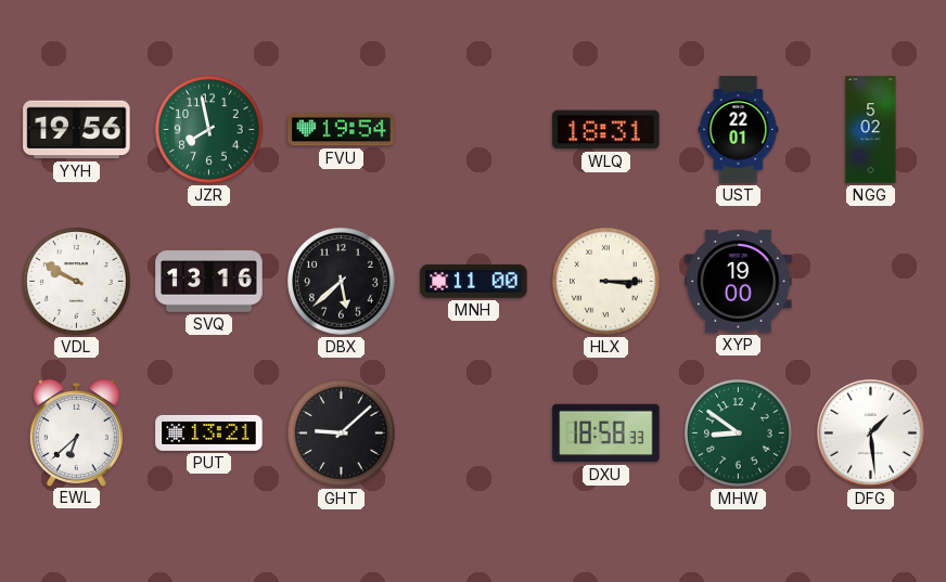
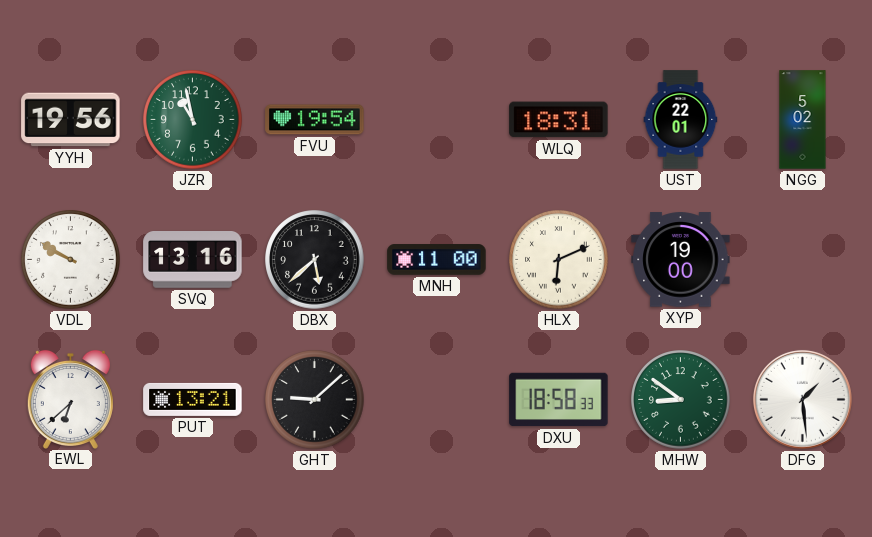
JZR: 7:58 -> 10:58
HLX: 3:15 -> 6:11
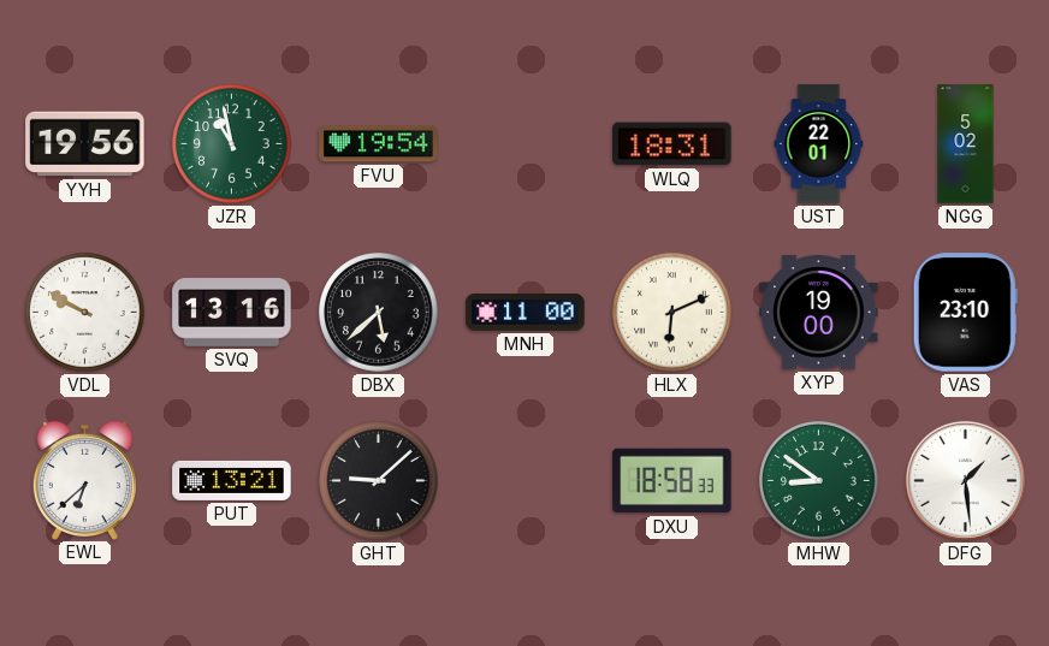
VAS: none -> 23:10
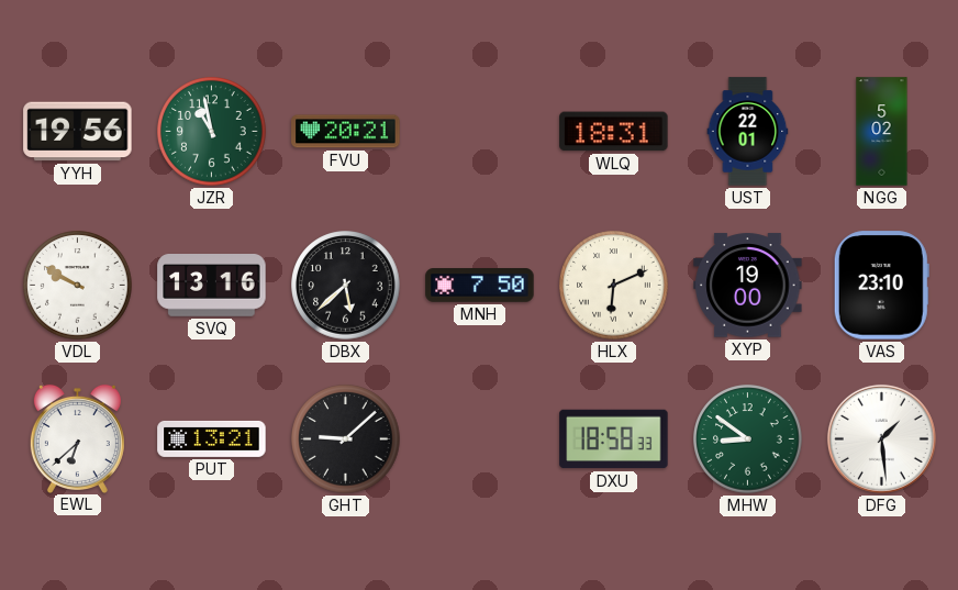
FVU: 19:54 -> 20:21
MNH: 11:00 -> 7:50
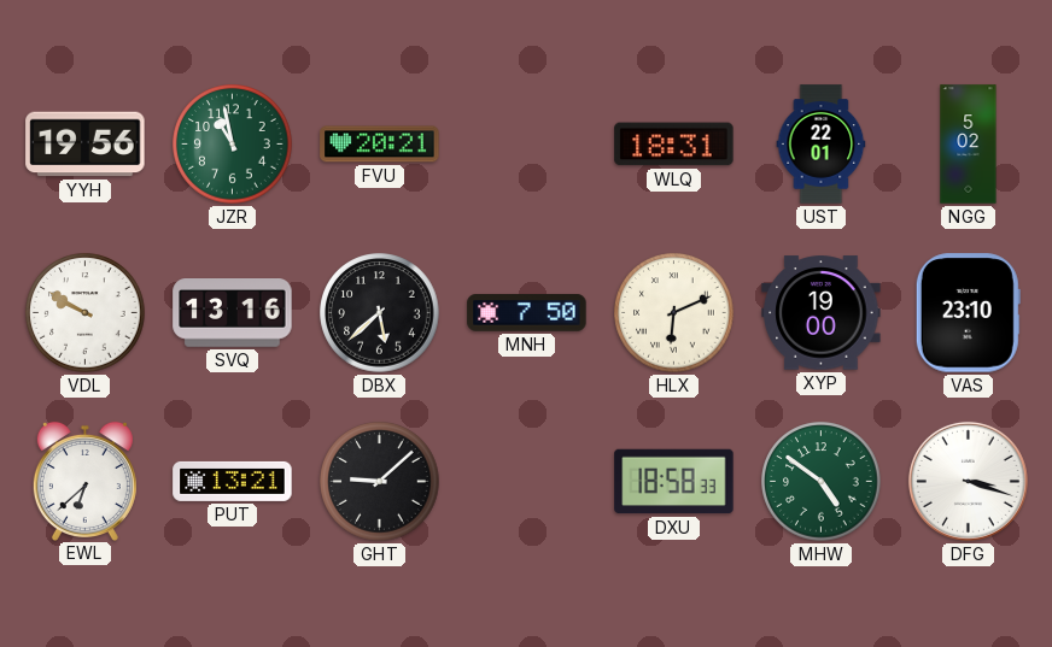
MHW: 8:51 -> 4:51
DFG: 1:29 -> 3:18
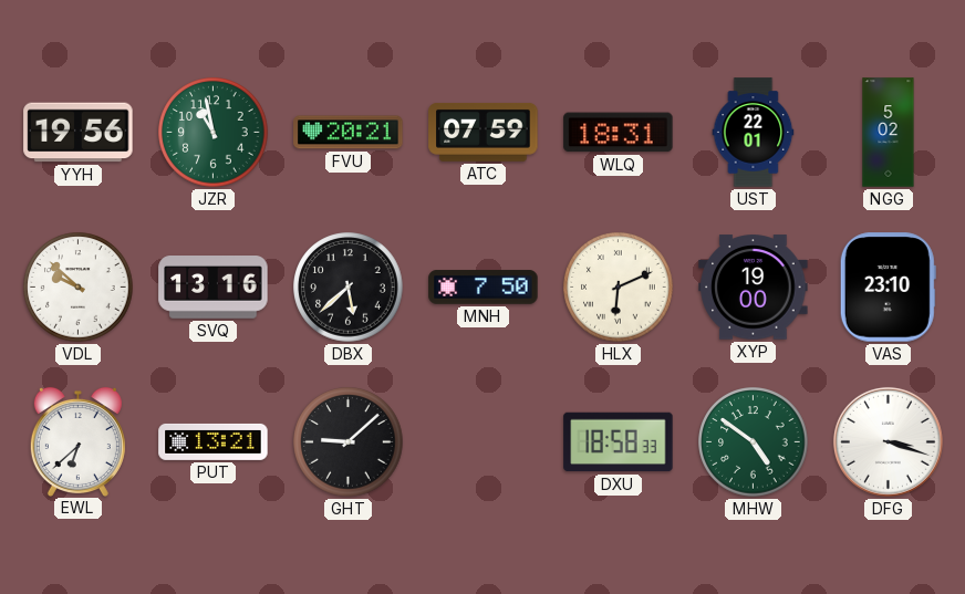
ATC: none -> 07:59
VDL: 9:50 -> 9:52
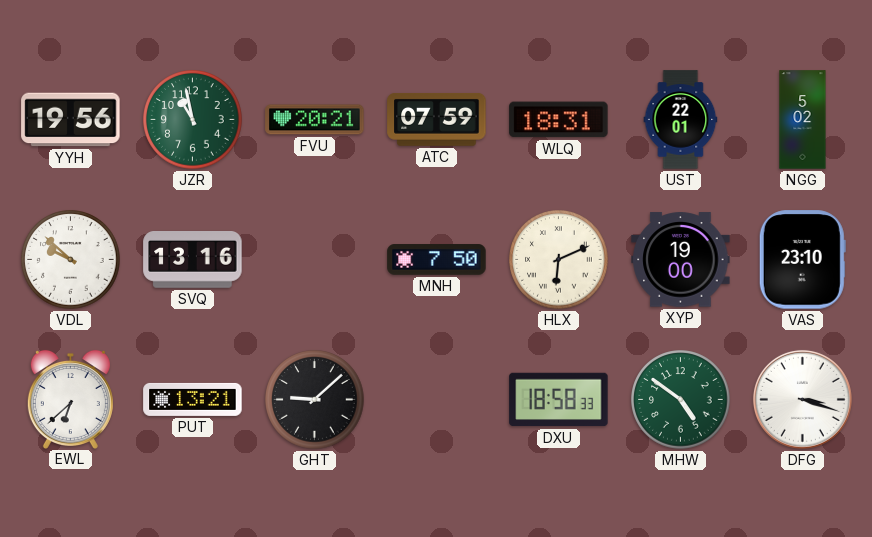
DBX: 5:38 -> none
